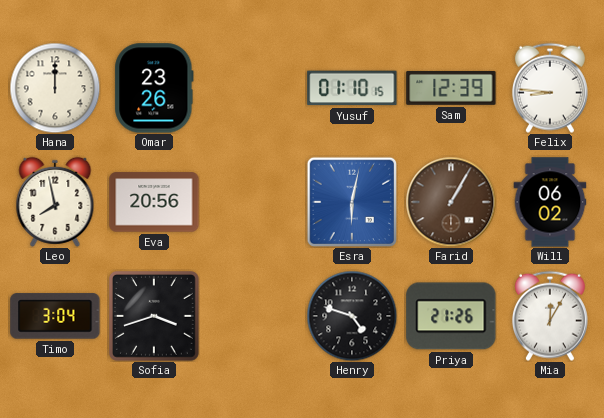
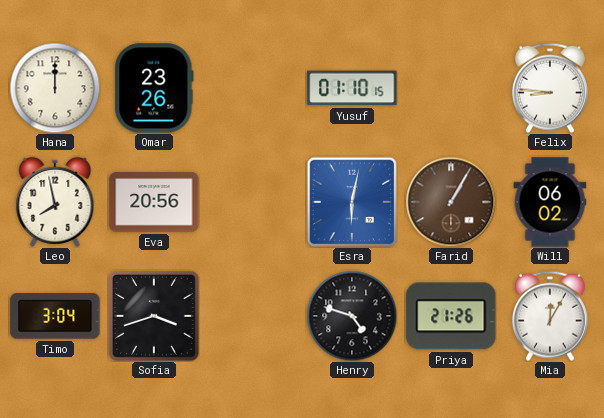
Sam: 12:39 -> none
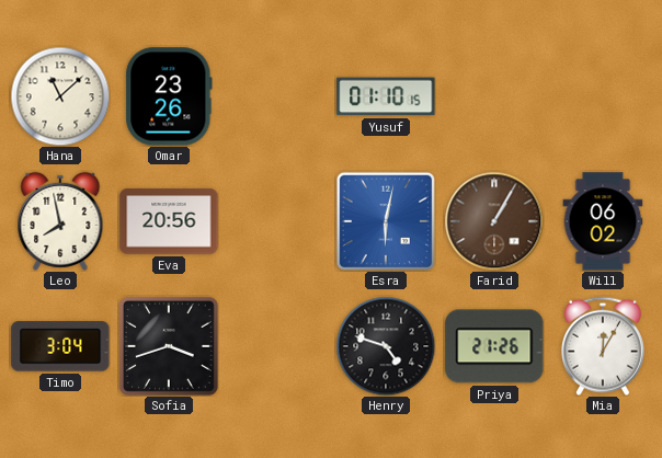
Hana: 12:00 -> 11:08
Felix: 8:46 -> none
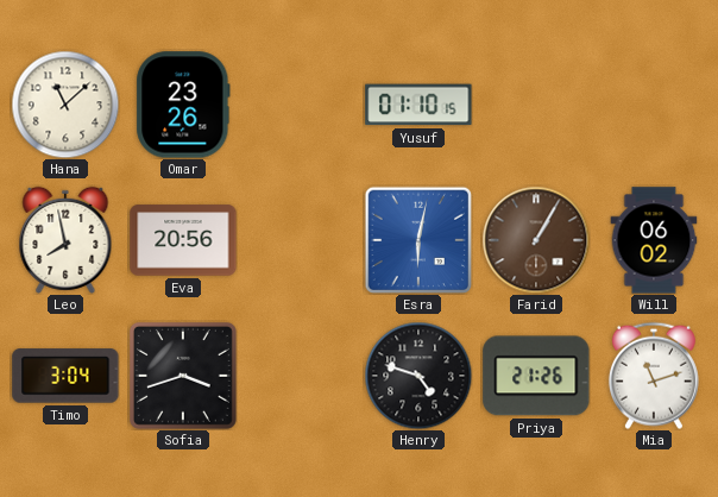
Mia: 12:05 -> 11:12
